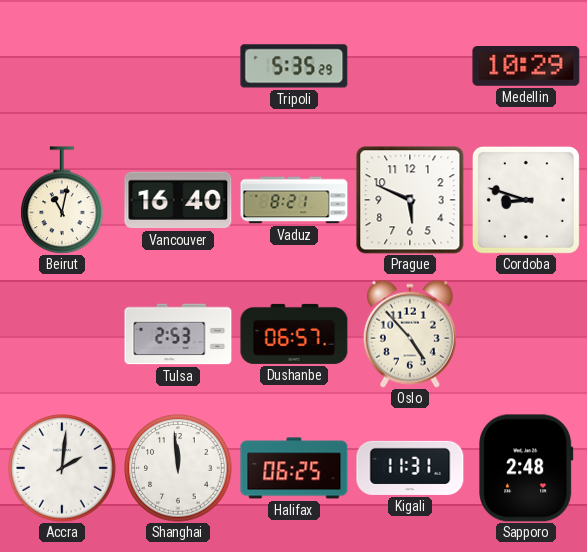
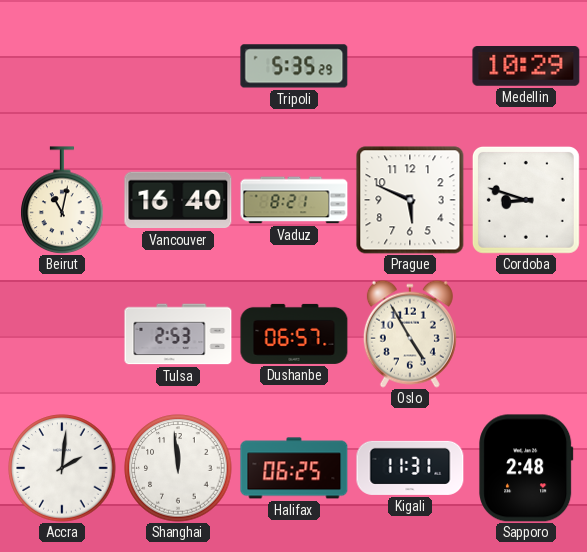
Oslo: 4:53 -> 4:55
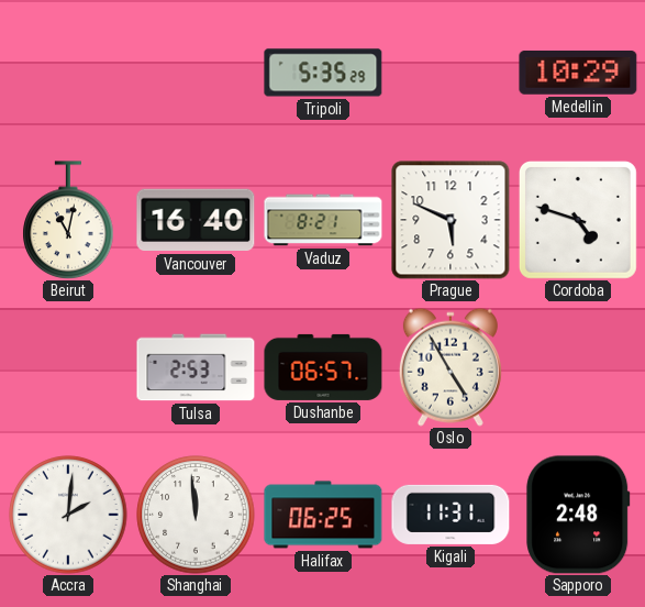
Cordoba: 8:48 -> 4:48
